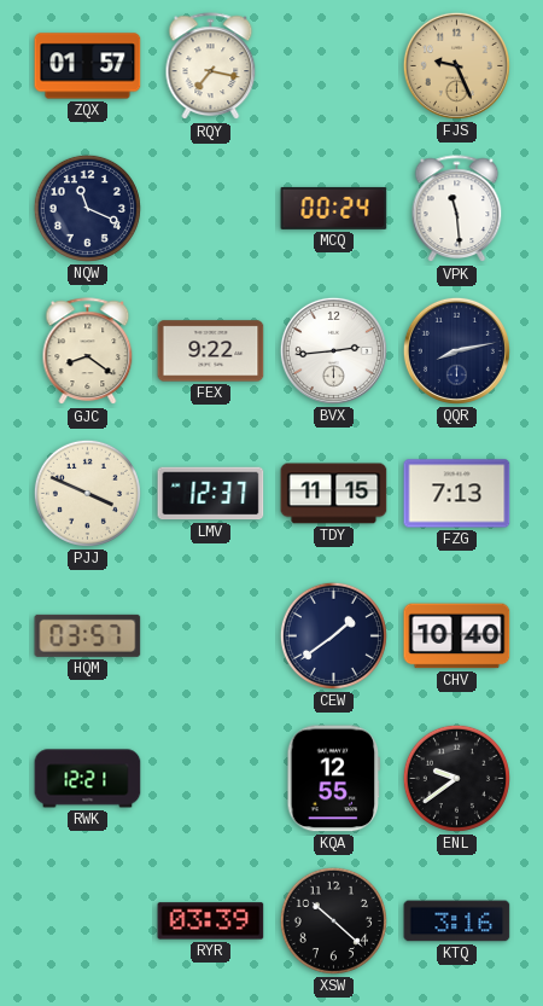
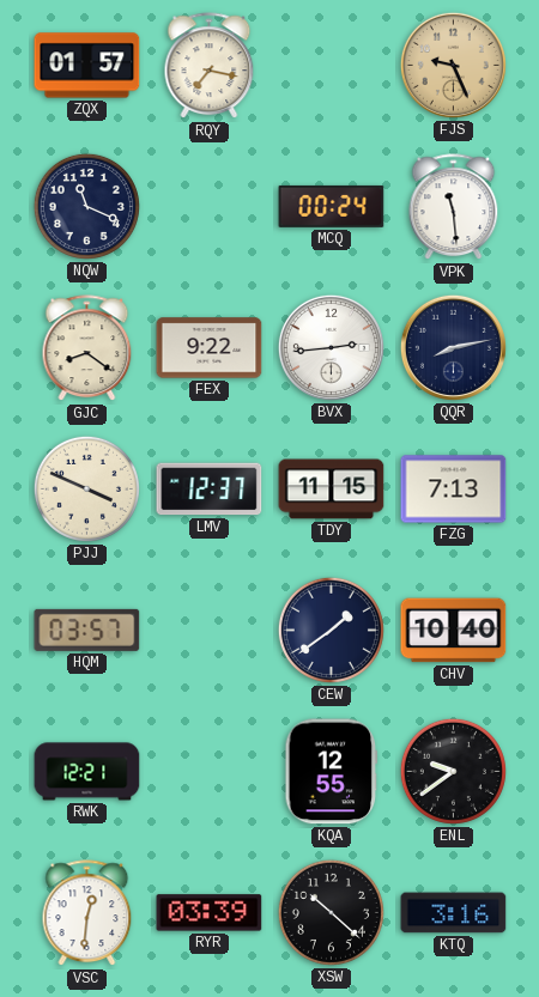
VSC: none -> 12:31
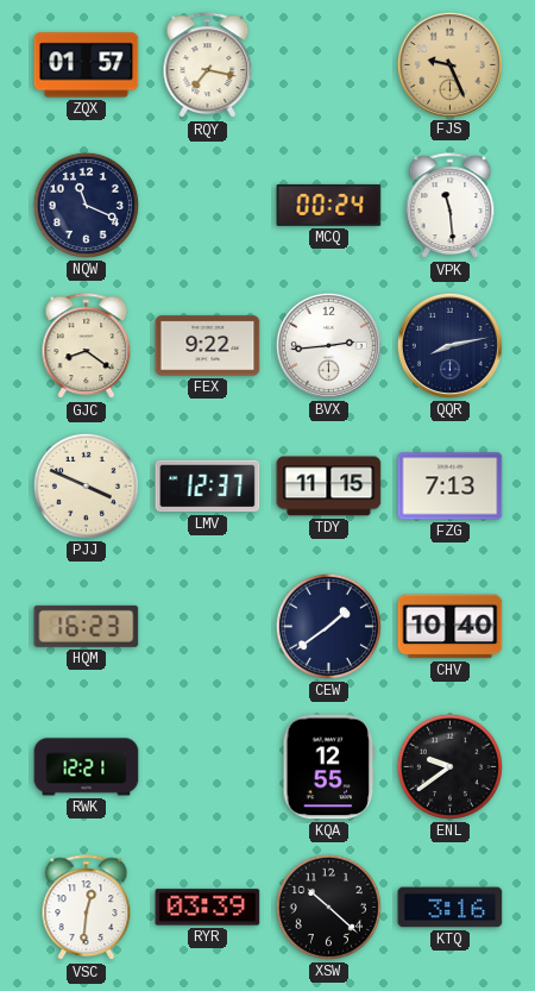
HQM: 03:57 -> 16:23
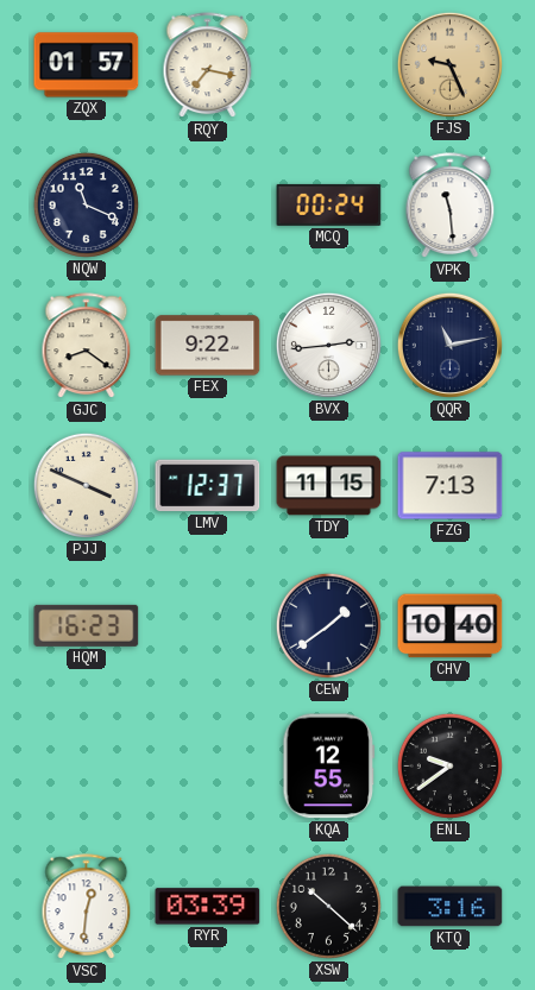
QQR: 8:13 -> 11:13
RWK: 12:21 -> none
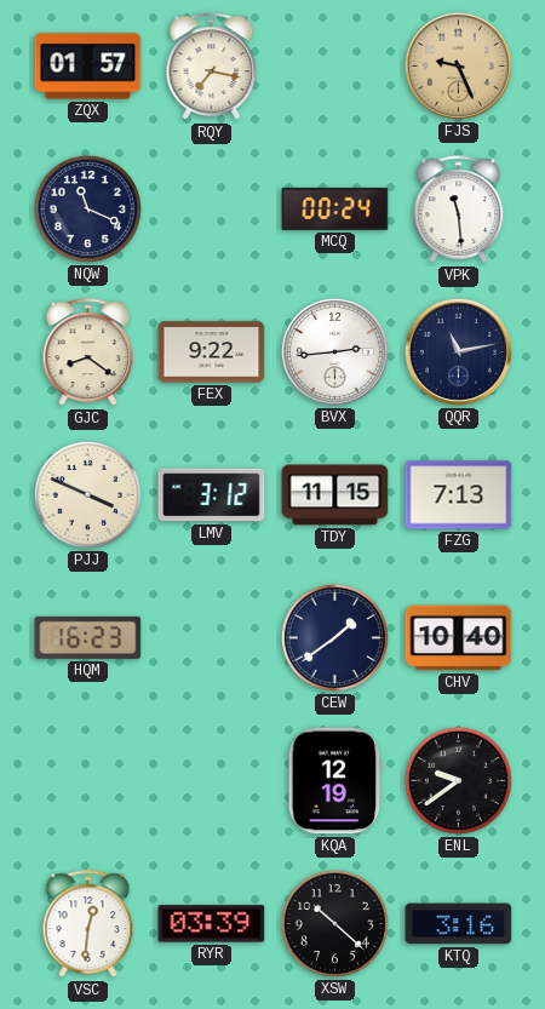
LMV: 12:37 -> 3:12
KQA: 12:55 -> 12:19
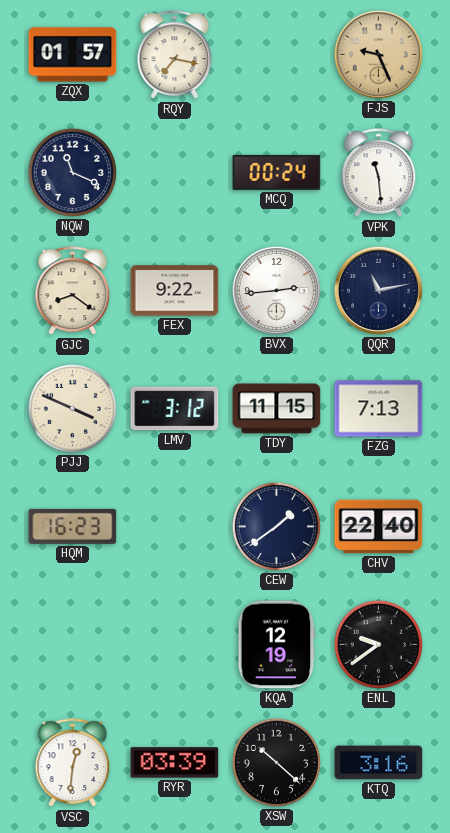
CHV: 10:40 -> 22:40
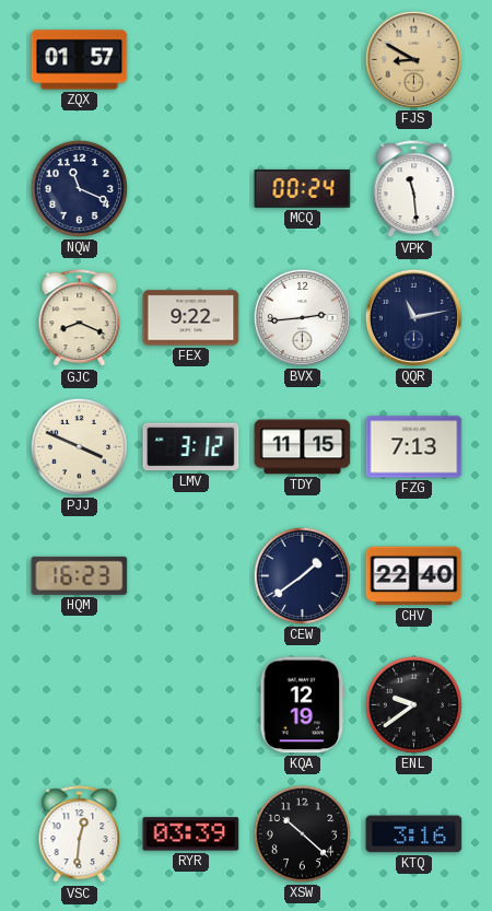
RQY: 7:17 -> none
FJS: 9:26 -> 8:50
GJC: 8:21 -> 8:19
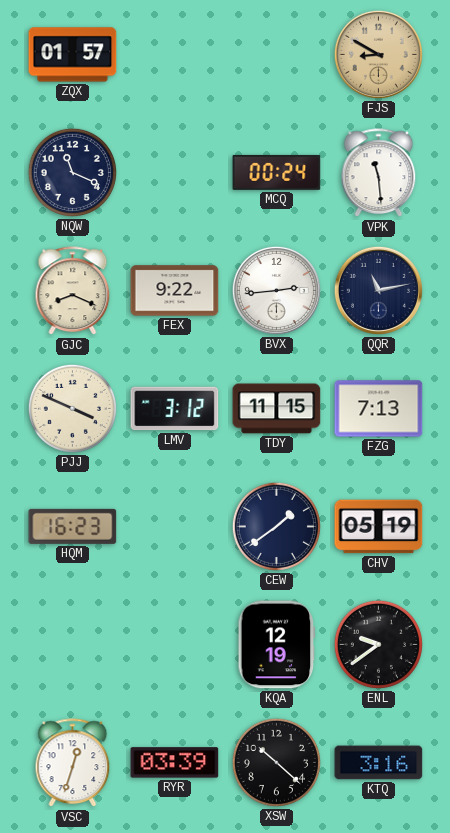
CHV: 22:40 -> 05:19
VSC: 12:31 -> 12:33
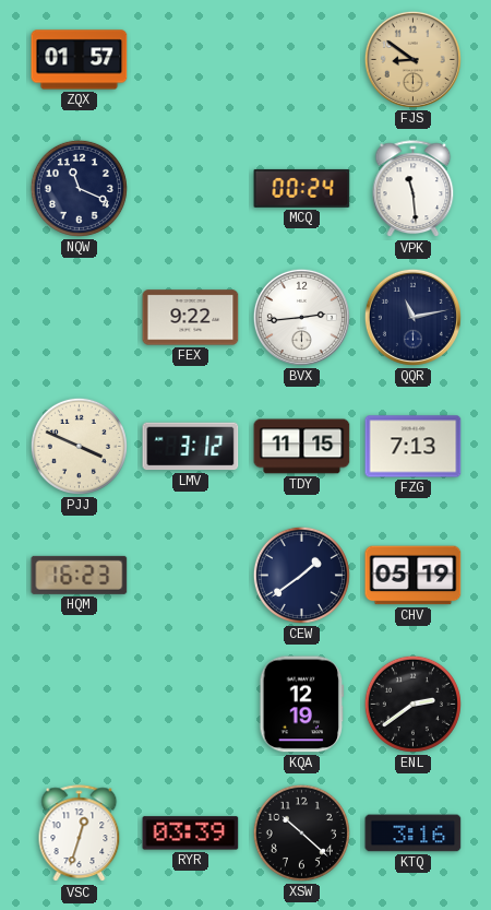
FJS: 8:50 -> 8:51
GJC: 8:19 -> none
ENL: 9:39 -> 2:39
